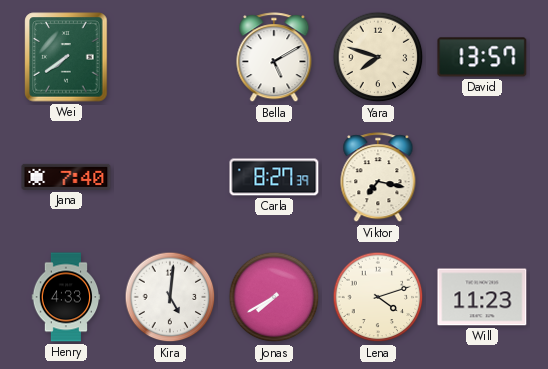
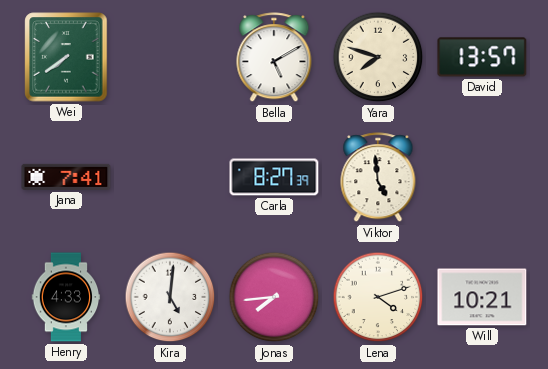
Jana: 7:40 -> 7:41
Viktor: 7:17 -> 4:59
Jonas: 7:40 -> 7:44
Will: 11:23 -> 10:21
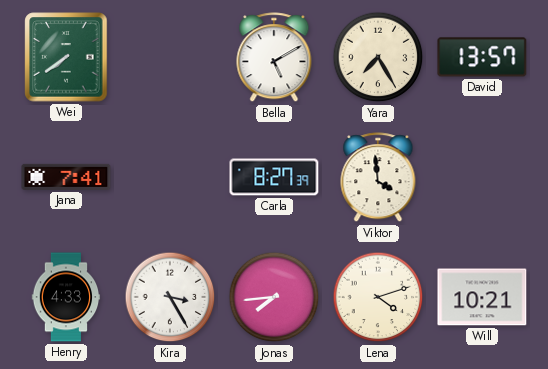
Yara: 7:48 -> 7:25
Viktor: 4:59 -> 3:59
Kira: 5:01 -> 3:25
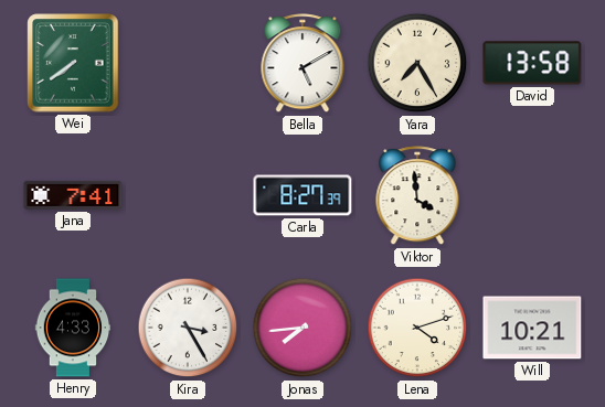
David: 13:57 -> 13:58
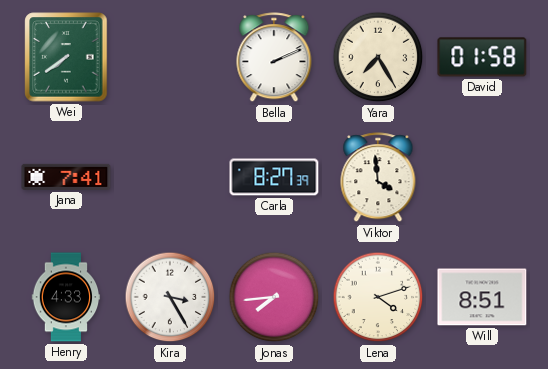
Bella: 5:10 -> 2:11
David: 13:58 -> 01:58
Will: 10:21 -> 8:51
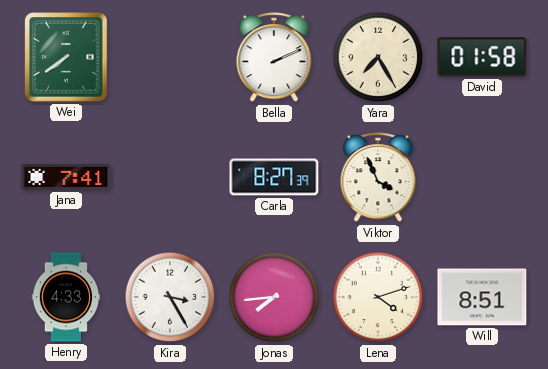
Viktor: 3:59 -> 3:56
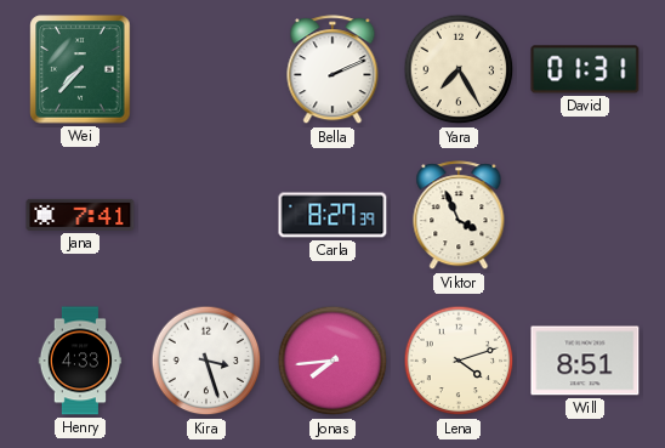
Wei: 7:39 -> 7:37
David: 01:58 -> 01:31
Kira: 3:25 -> 3:27
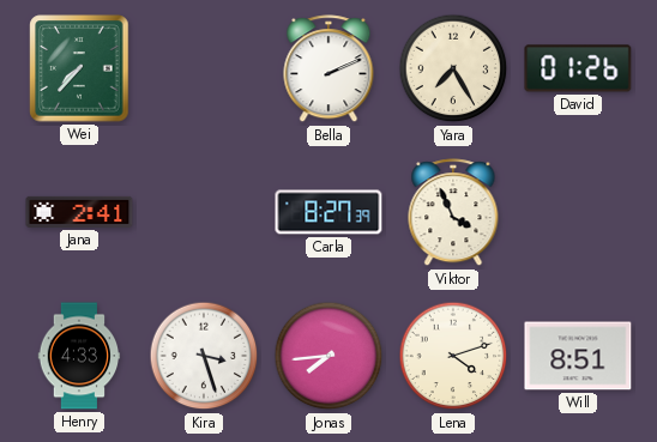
David: 01:31 -> 01:26
Jana: 7:41 -> 2:41
